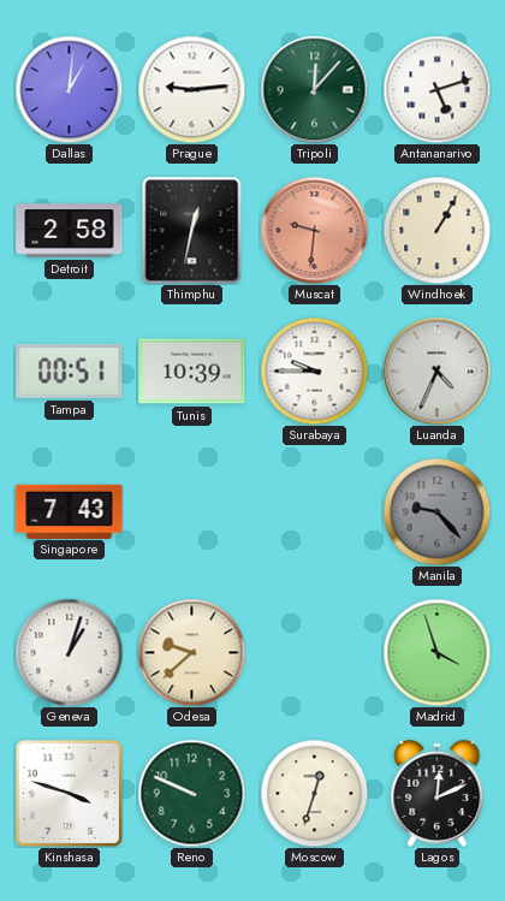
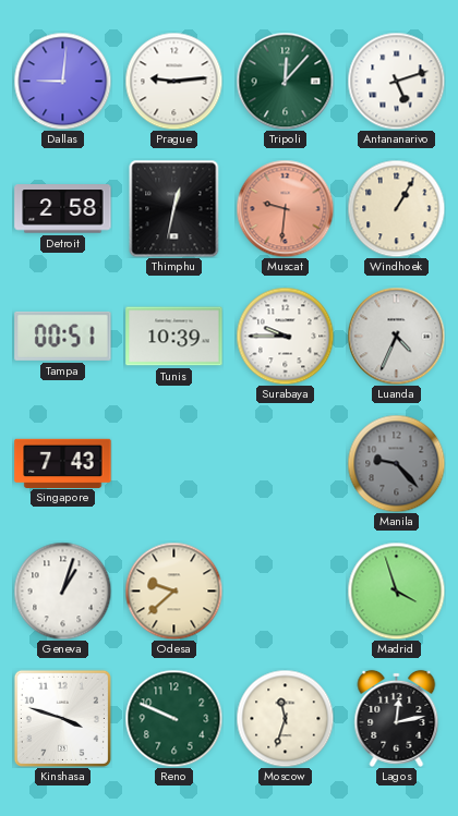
Dallas: 1:01 -> 9:01
Moscow: 12:33 -> 11:33
Lagos: 12:11 -> 12:13
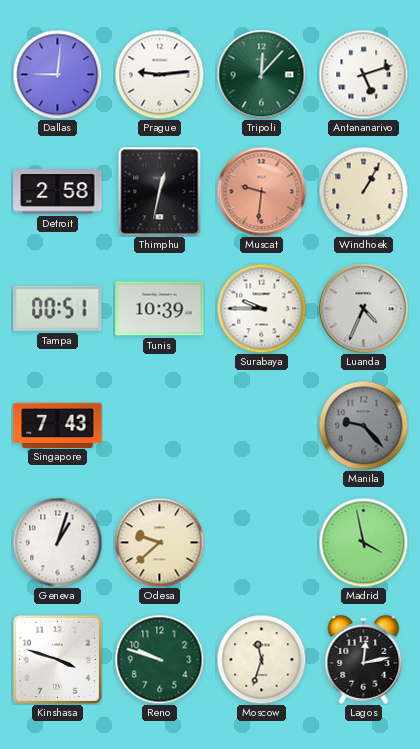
Madrid: 3:57 -> 3:58
Reno: 9:49 -> 9:48
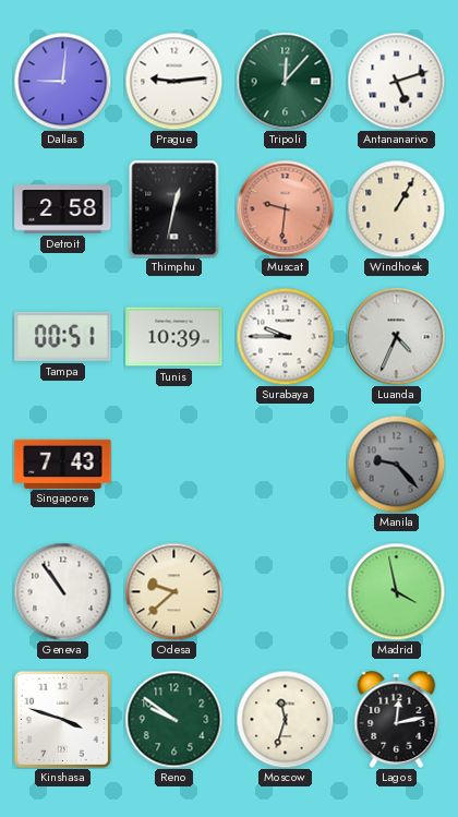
Geneva: 1:03 -> 10:54
Reno: 9:48 -> 9:51
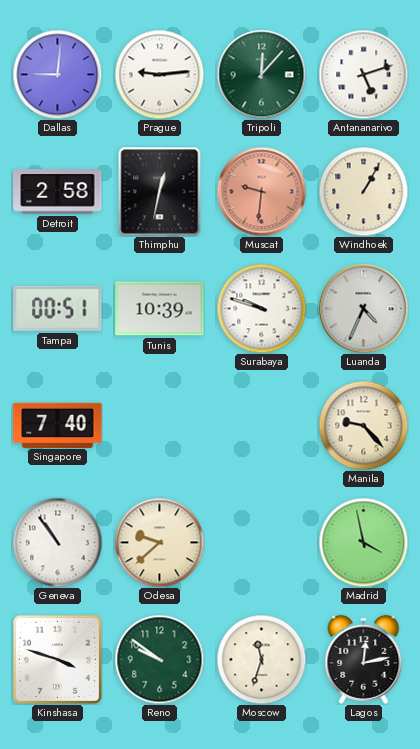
Surabaya: 9:45 -> 9:48
Singapore: 7:43 -> 7:40
Manila dial: grey -> cream
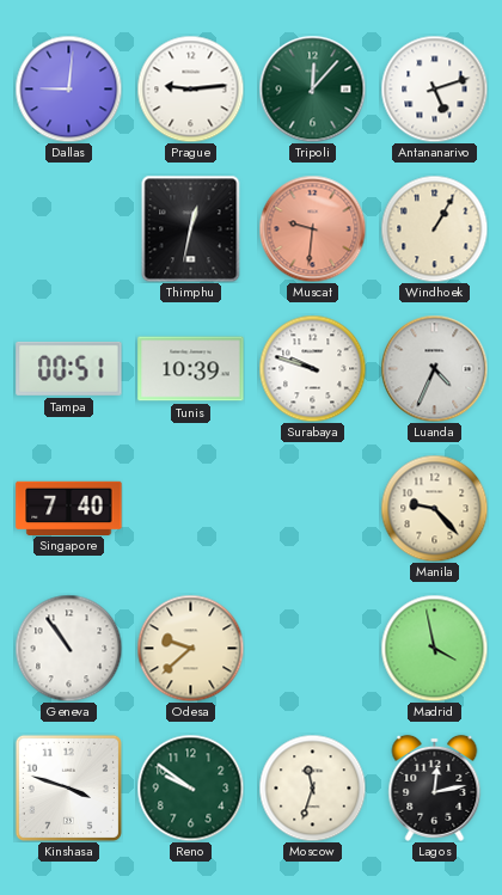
Detroit: 2:58 -> none
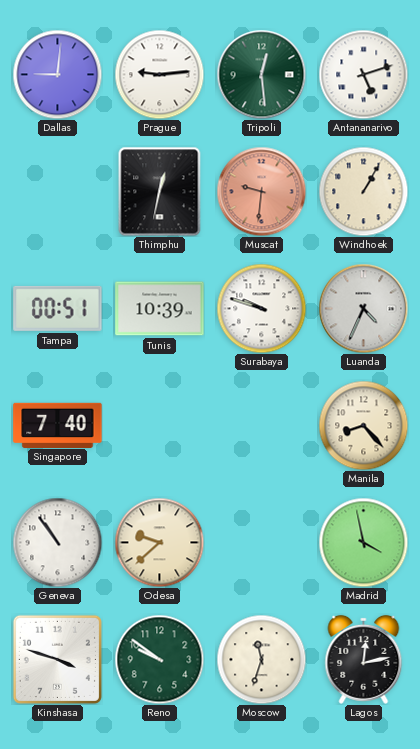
Tripoli: 12:07 -> 12:29
Manila: 9:23 -> 8:23
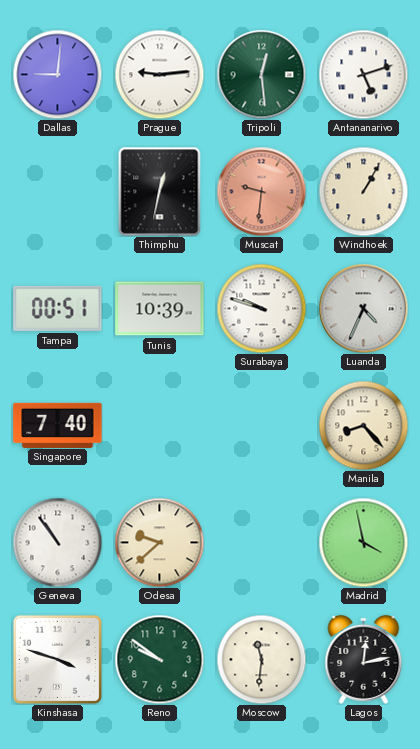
Moscow: 11:33 -> 11:31
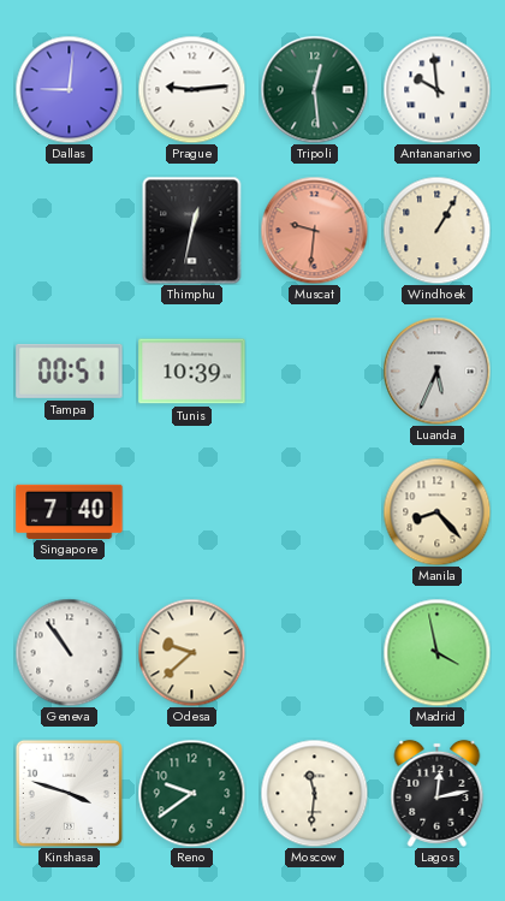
Antananarivo: 5:12 -> 9:59
Surabaya: 9:48 -> none
Luanda: 4:34 -> 5:34
Reno: 9:51 -> 9:39
